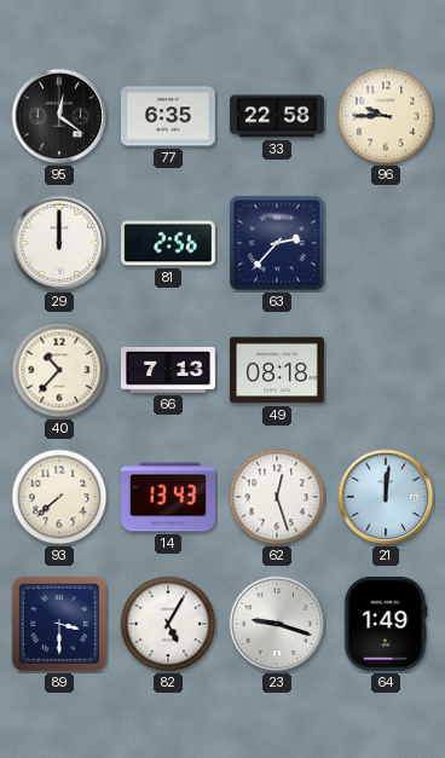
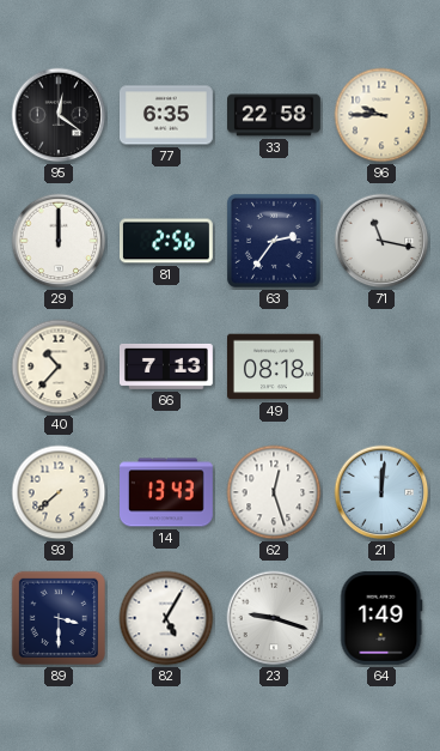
63: 2:37 -> 2:36
71: none -> 11:17
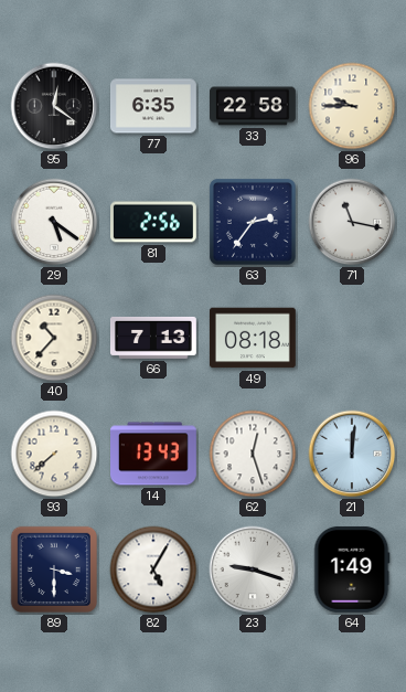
29: 12:00 -> 5:21
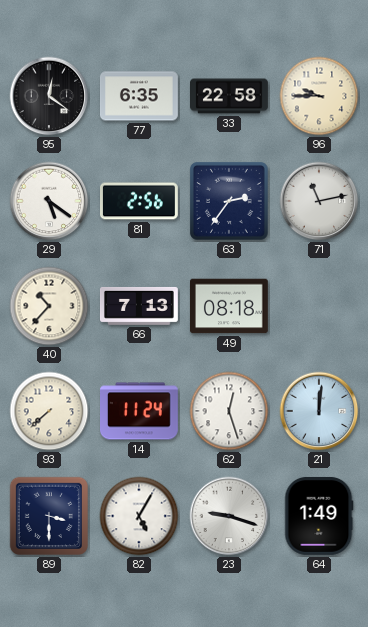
71: 11:17 -> 11:13
14: 13:43 -> 11:24
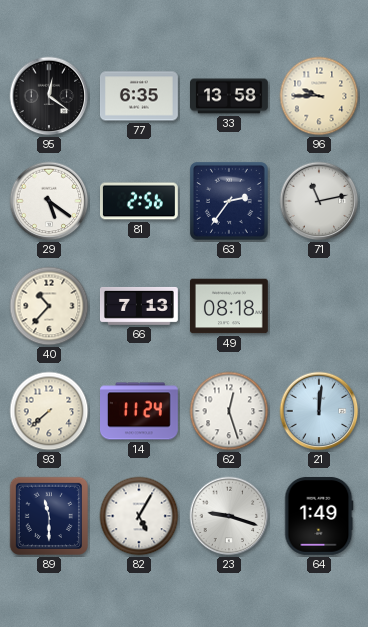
33: 22:58 -> 13:58
89: 3:30 -> 11:30
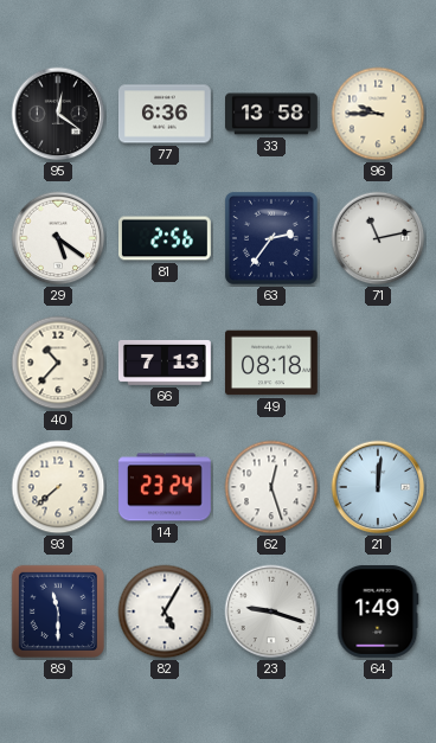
77: 6:35 -> 6:36
14: 11:24 -> 23:24
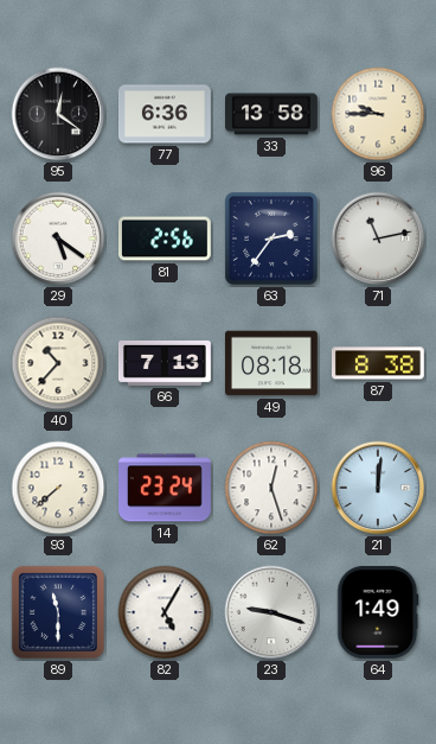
87: none -> 8:38
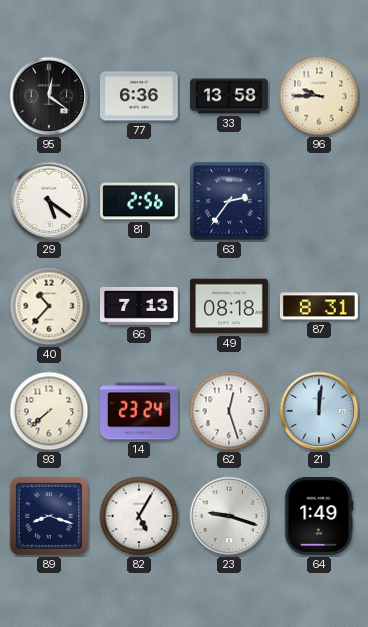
71: 11:13 -> none
87: 8:38 -> 8:31
89: 11:30 -> 8:18
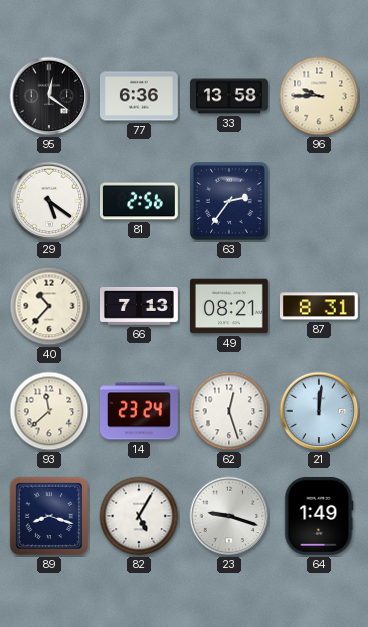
49: 08:18 -> 08:21
93: 7:38 -> 11:38
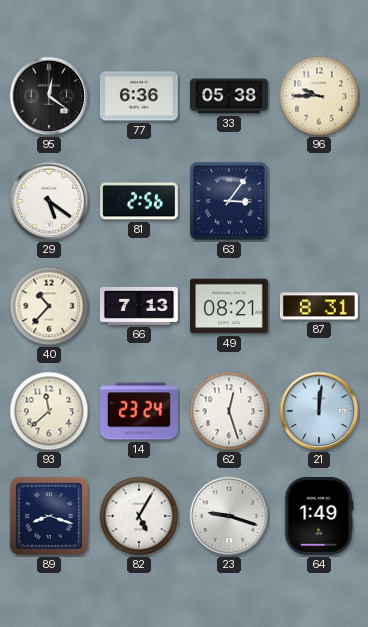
33: 13:58 -> 05:38
63: 2:36 -> 3:06
